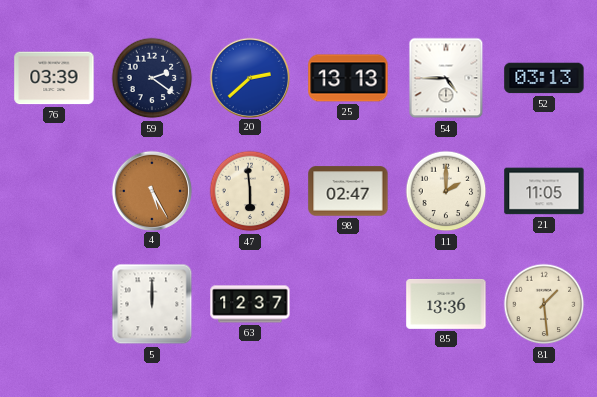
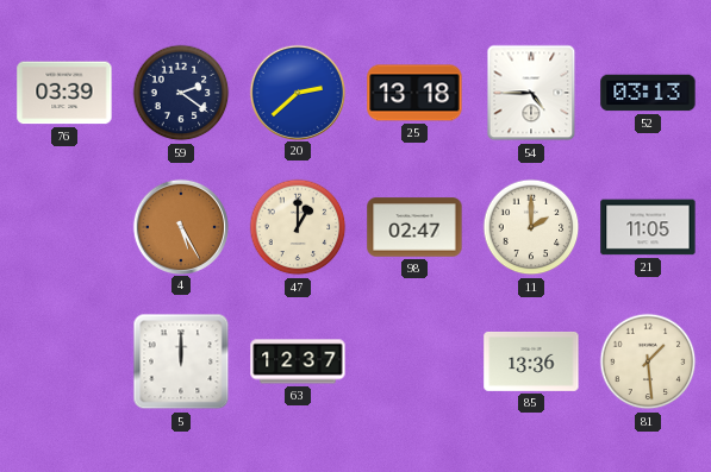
25: 13:13 -> 13:18
47: 5:59 -> 1:00
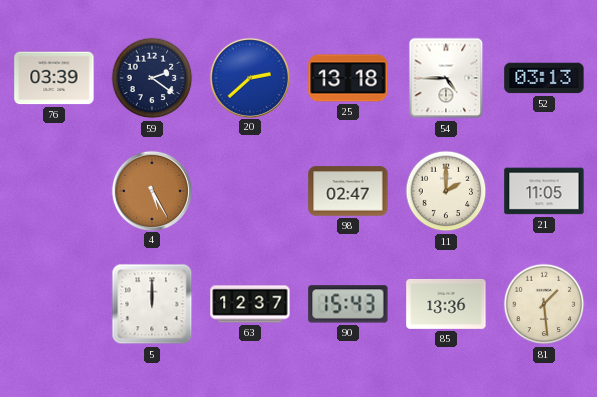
47: 1:00 -> none
90: none -> 15:43
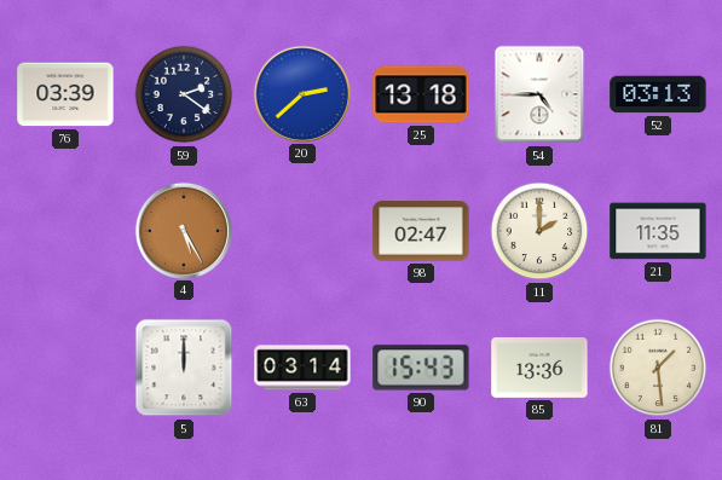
21: 11:05 -> 11:35
63: 12:37 -> 03:14
